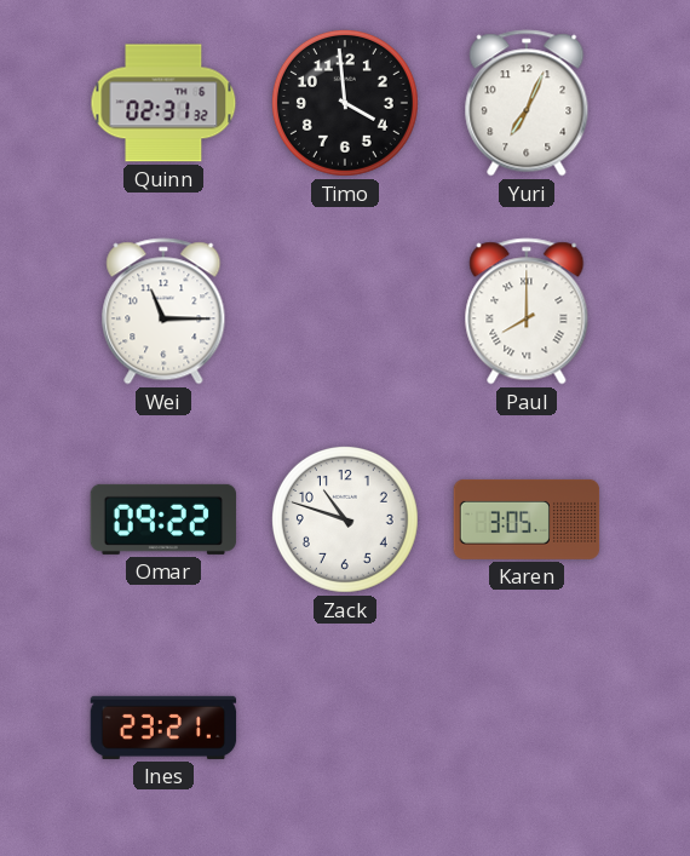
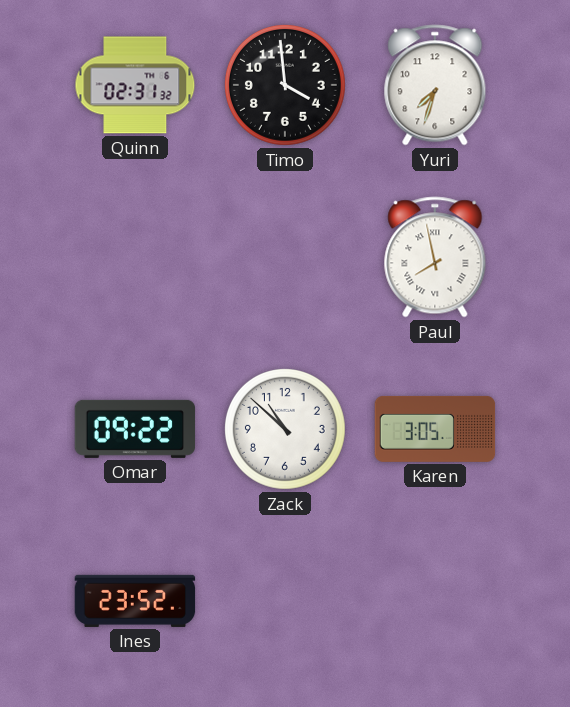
Yuri: 7:04 -> 7:33
Wei: 11:15 -> none
Paul: 8:00 -> 7:58
Zack: 10:48 -> 10:52
Ines: 23:21 -> 23:52
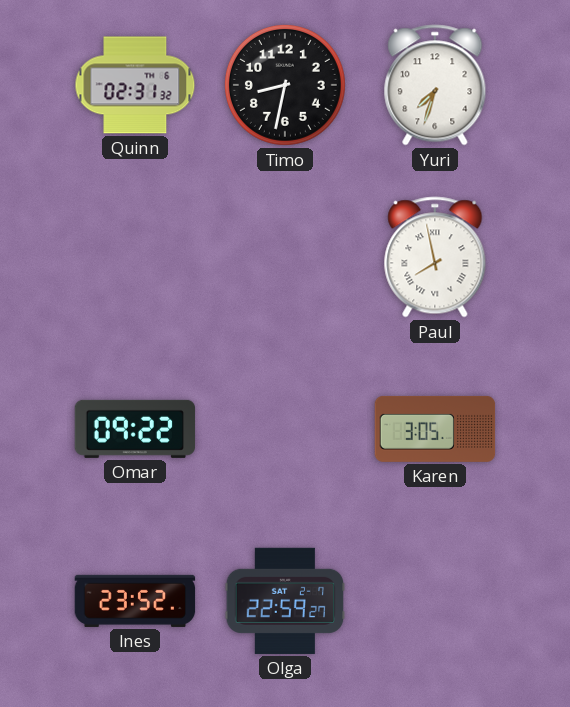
Timo: 3:59 -> 8:32
Zack: 10:52 -> none
Olga: none -> 22:59
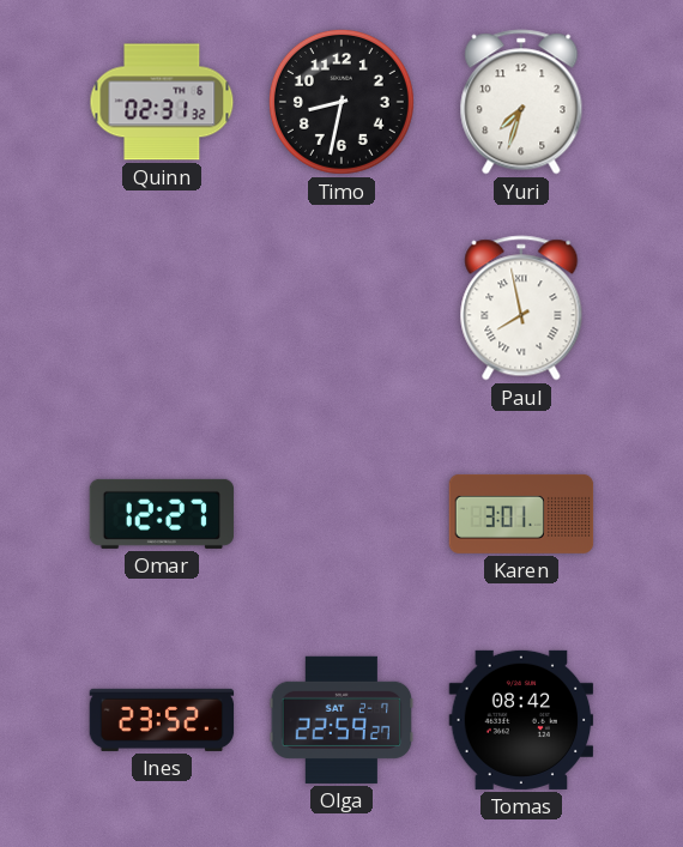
Omar: 09:22 -> 12:27
Karen: 3:05 -> 3:01
Tomas: none -> 08:42
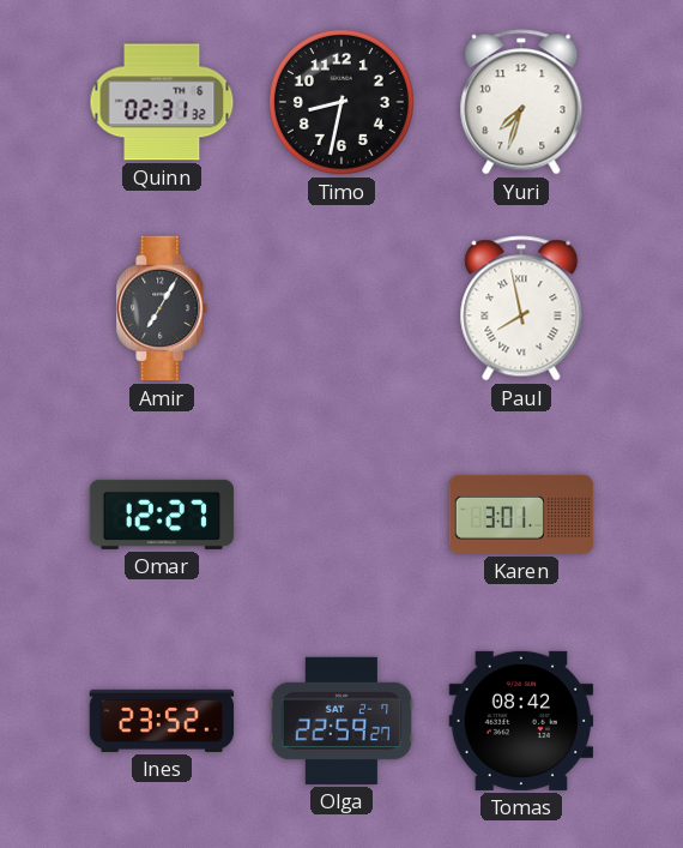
Amir: none -> 7:05
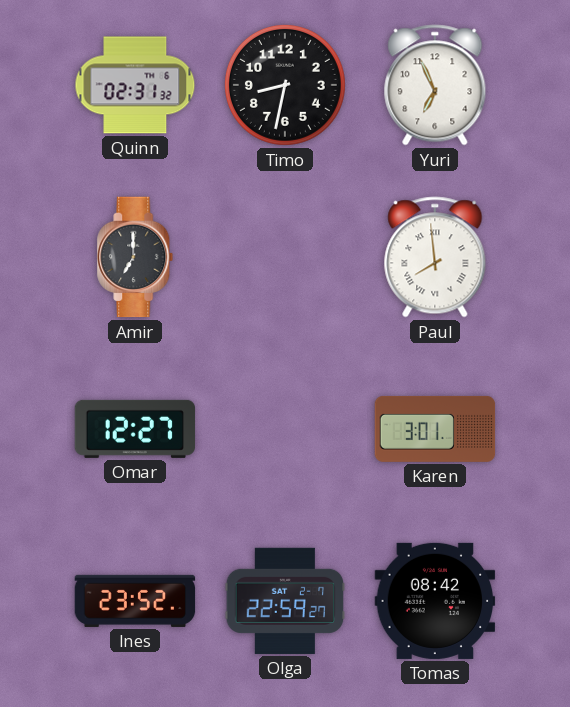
Yuri: 7:33 -> 6:56
Amir: 7:05 -> 7:00
Paul: 7:58 -> 7:59
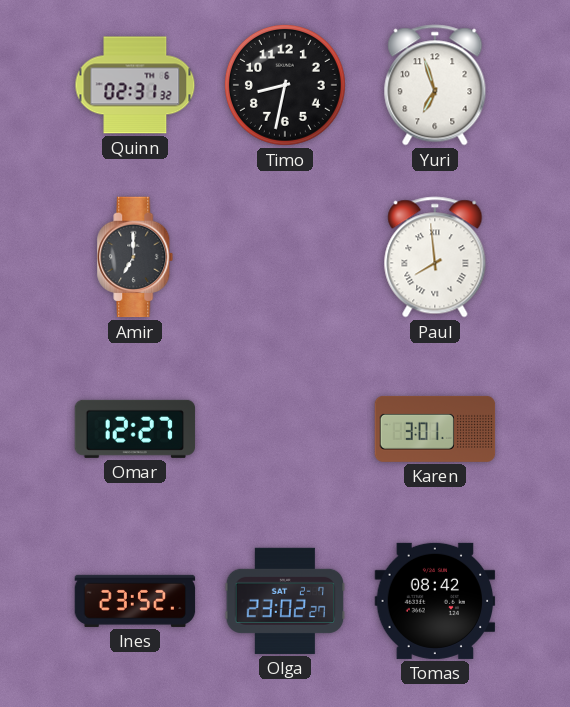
Yuri: 6:56 -> 6:57
Olga: 22:59 -> 23:02
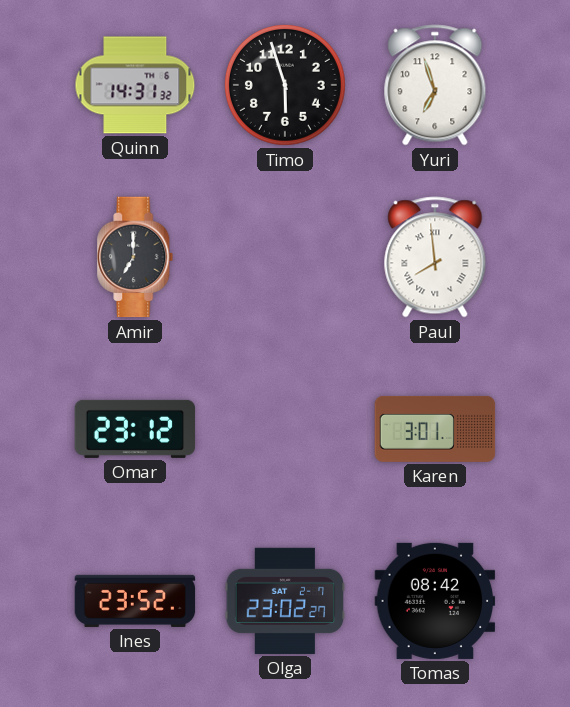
Quinn: 02:31 -> 14:31
Timo: 8:32 -> 5:57
Omar: 12:27 -> 23:12
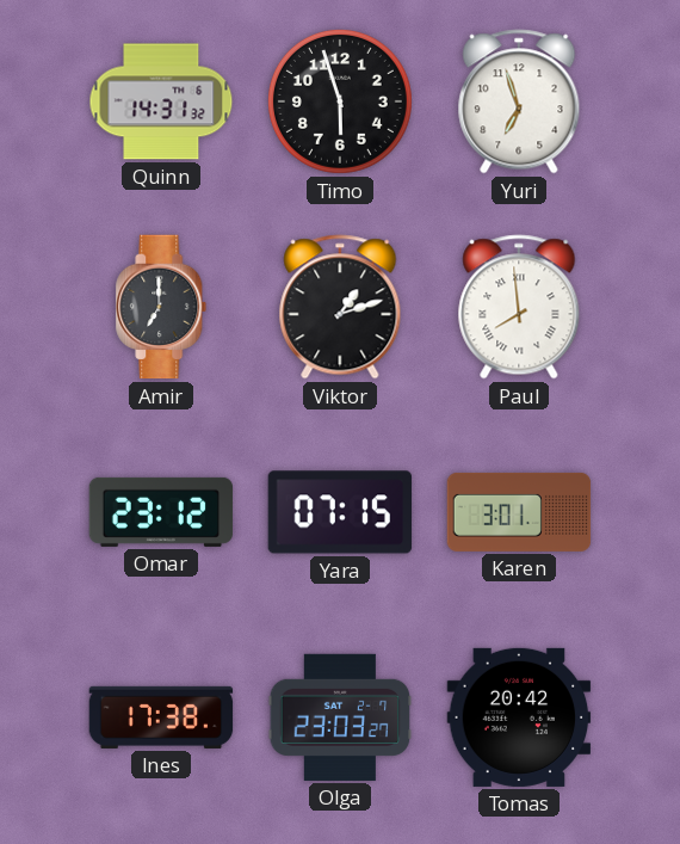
Viktor: none -> 1:12
Yara: none -> 07:15
Ines: 23:52 -> 17:38
Olga: 23:02 -> 23:03
Tomas: 08:42 -> 20:42
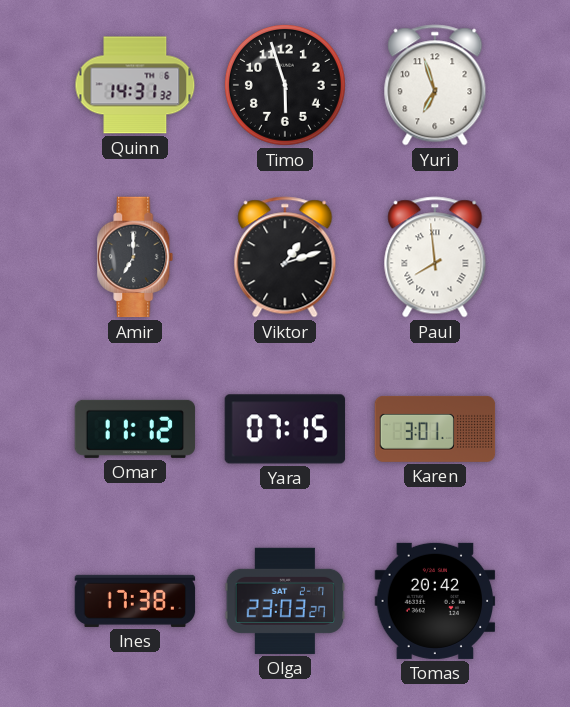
Omar: 23:12 -> 11:12
